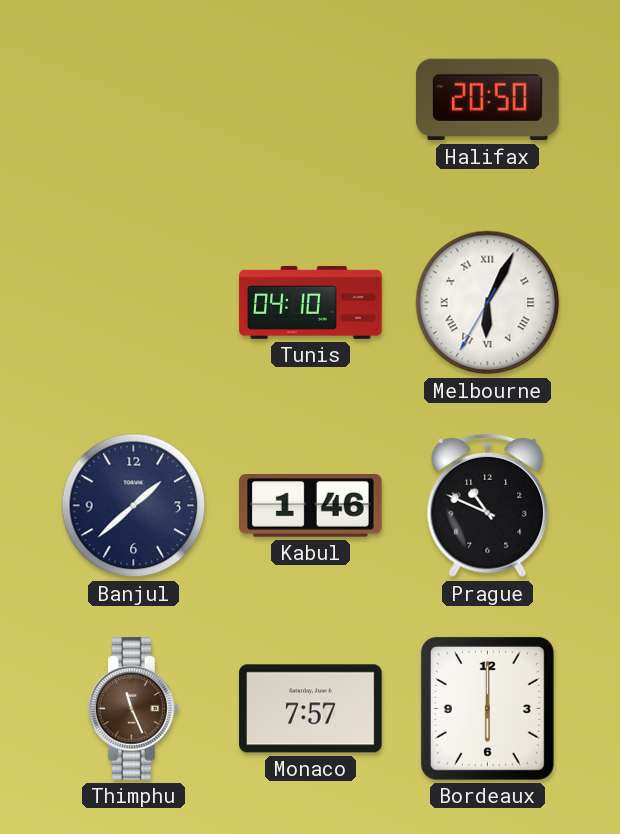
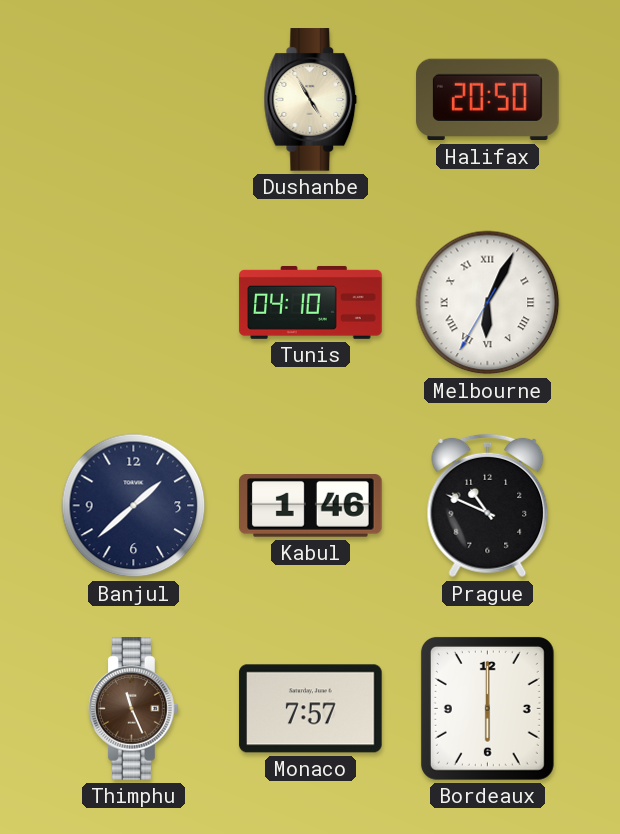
Dushanbe: none -> 4:55
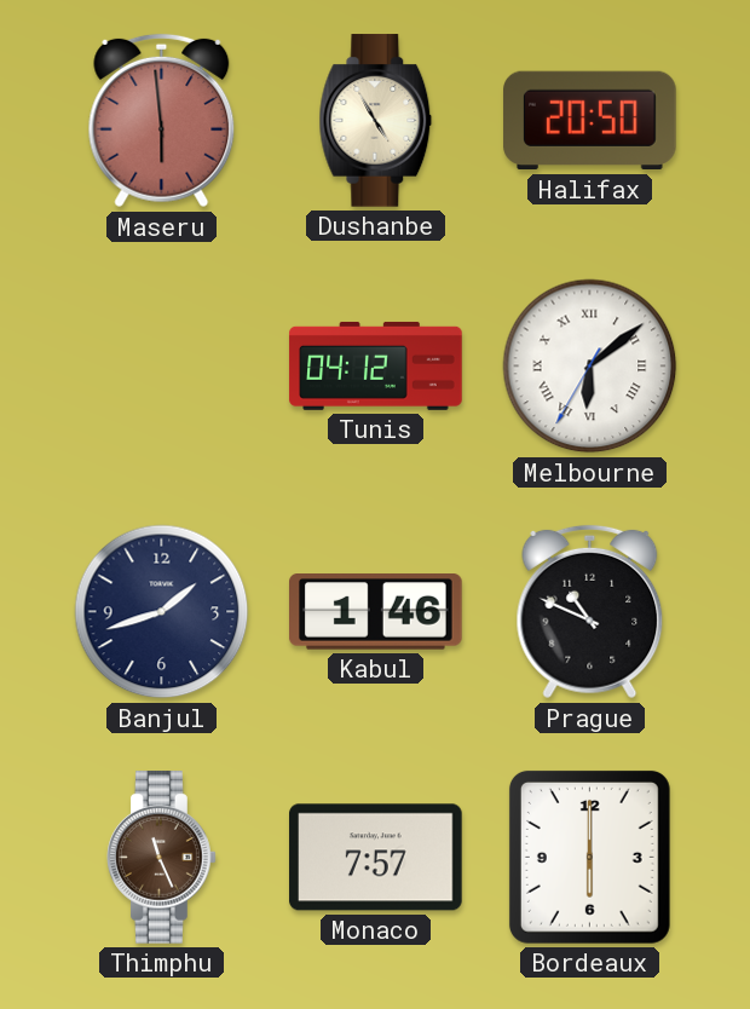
Maseru: none -> 5:59
Tunis: 04:10 -> 04:12
Melbourne: 6:04 -> 6:08
Banjul: 1:38 -> 1:42
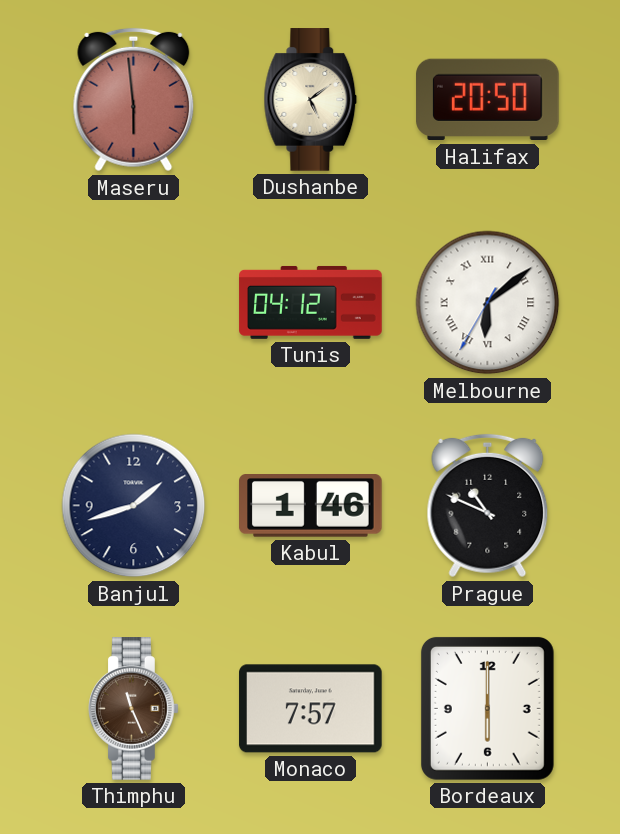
Dushanbe: 4:55 -> 5:09
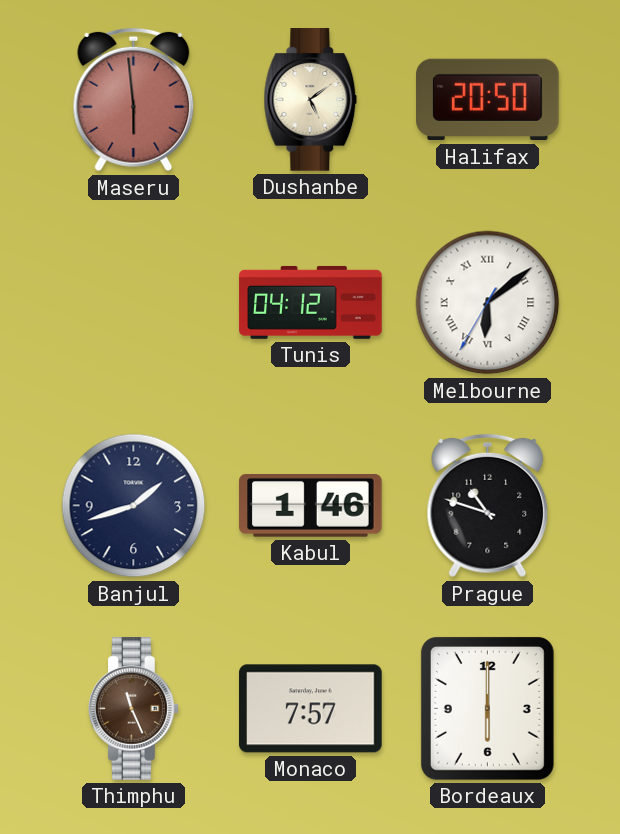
Prague: 10:49 -> 10:48
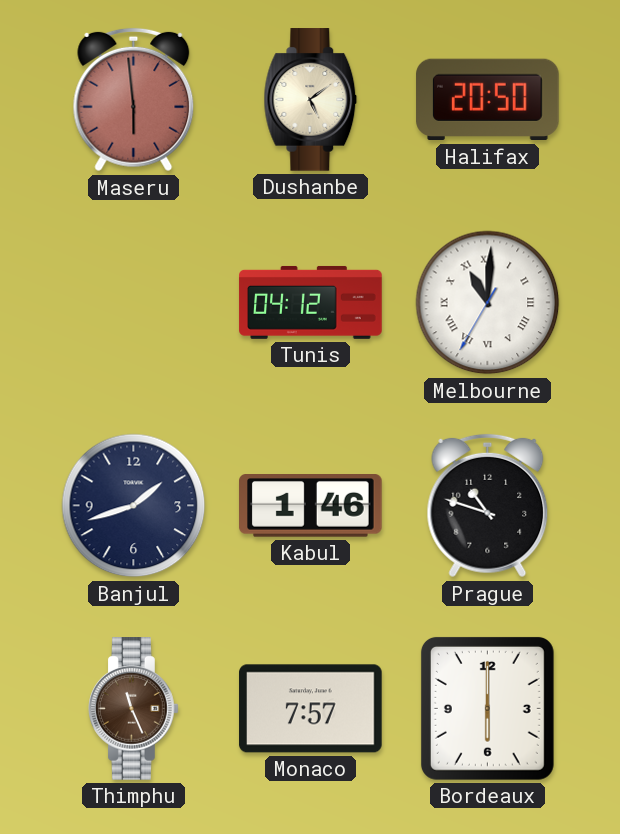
Melbourne: 6:08 -> 11:00
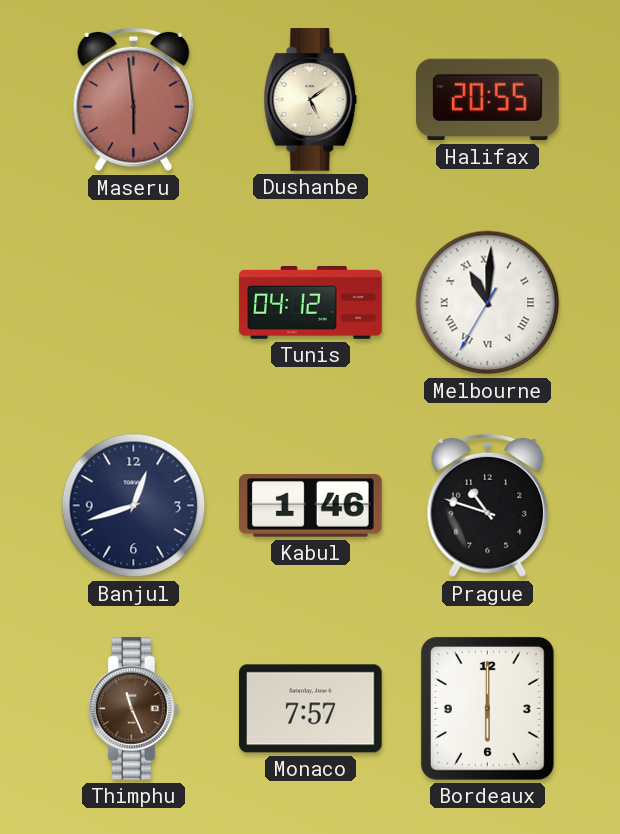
Halifax: 20:50 -> 20:55
Banjul: 1:42 -> 12:42
